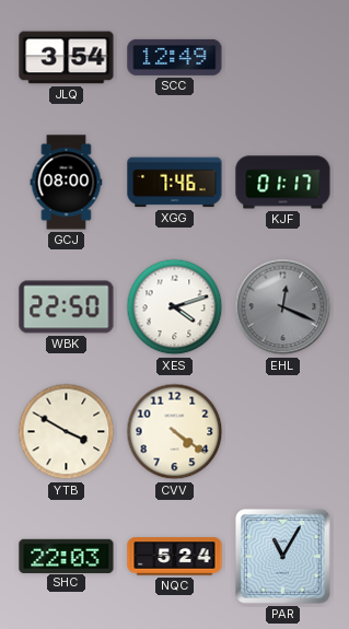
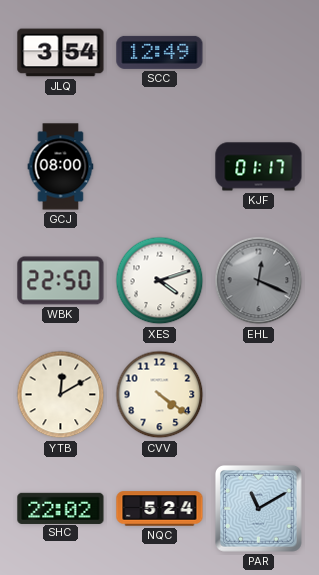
XGG: 7:46 -> none
YTB: 3:50 -> 12:10
SHC: 22:03 -> 22:02
PAR: 11:05 -> 11:10
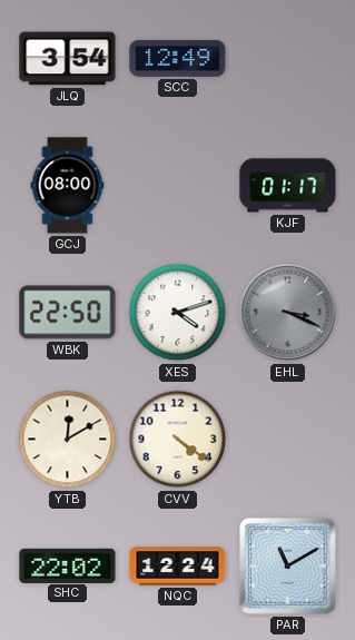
EHL: 12:19 -> 3:19
NQC: 5:24 -> 12:24
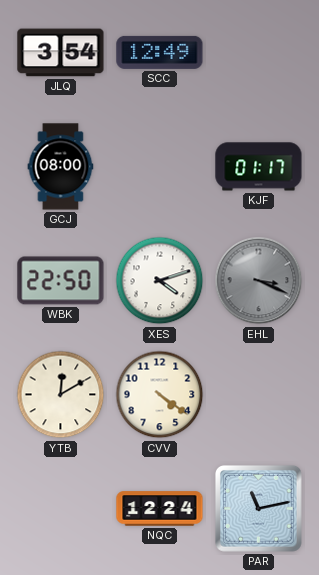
SHC: 22:02 -> none
PAR: 11:10 -> 11:13
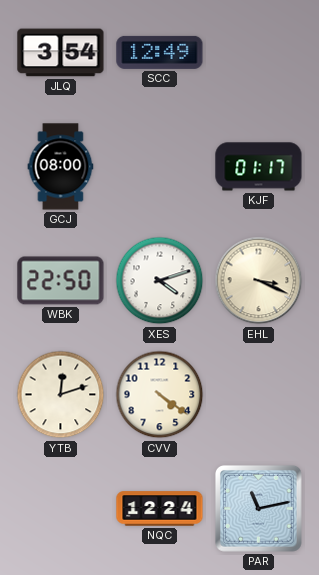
EHL dial: grey -> cream
YTB: 12:10 -> 12:12
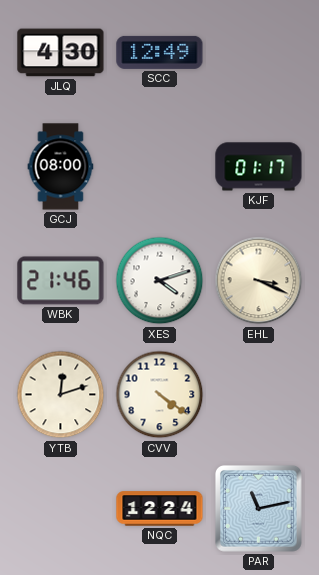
JLQ: 3:54 -> 4:30
WBK: 22:50 -> 21:46
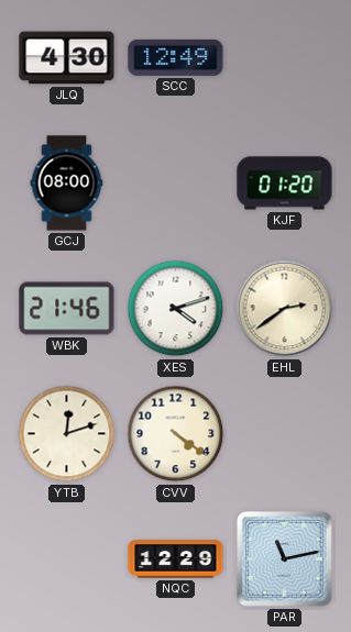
KJF: 01:17 -> 01:20
EHL: 3:19 -> 2:39
NQC: 12:24 -> 12:29
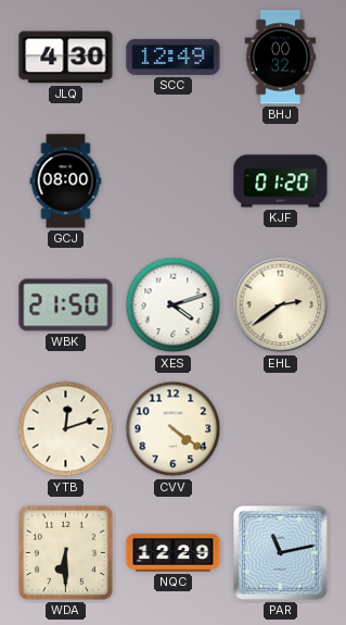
BHJ: none -> 00:32
WBK: 21:46 -> 21:50
WDA: none -> 6:30
